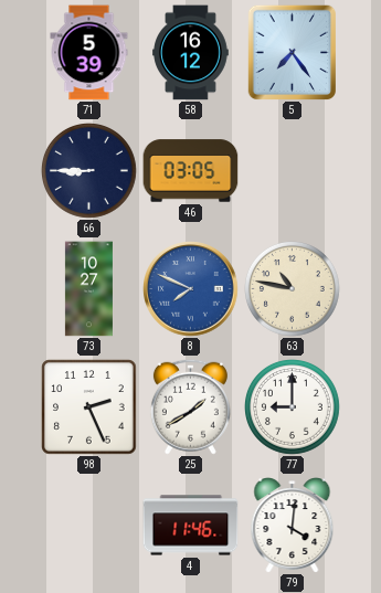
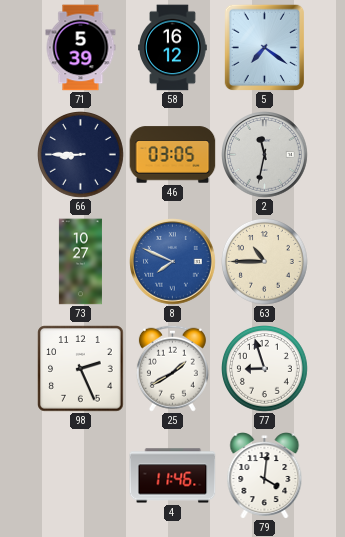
5: 7:24 -> 7:21
2: none -> 11:32
63: 10:47 -> 10:45
77: 9:00 -> 8:57
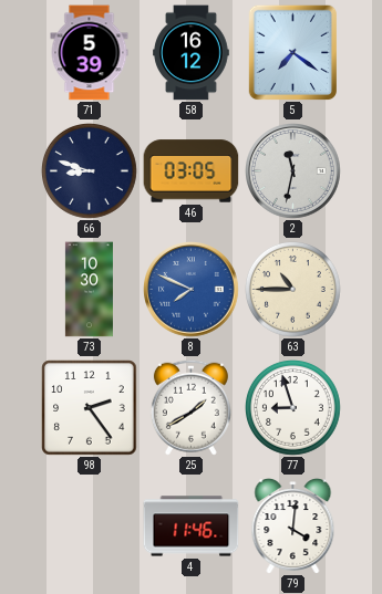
66: 8:45 -> 8:48
73: 10:27 -> 10:30
98: 2:26 -> 2:24
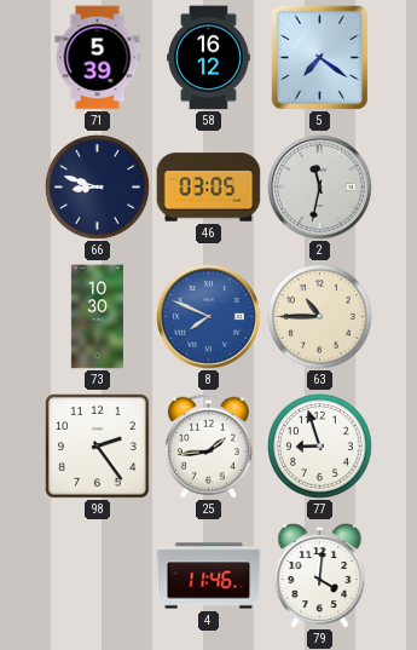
25: 1:40 -> 1:44
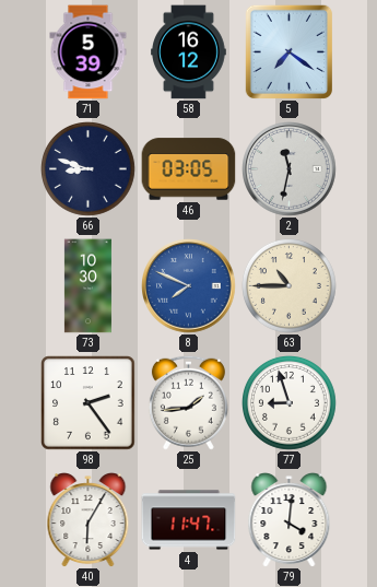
40: none -> 6:05
4: 11:46 -> 11:47
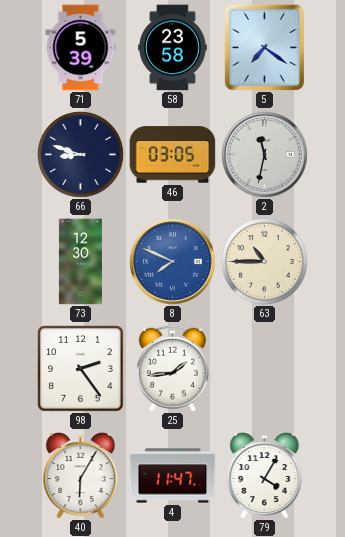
58: 16:12 -> 23:58
73: 10:30 -> 12:30
77: 8:57 -> none
79: 4:01 -> 4:05
